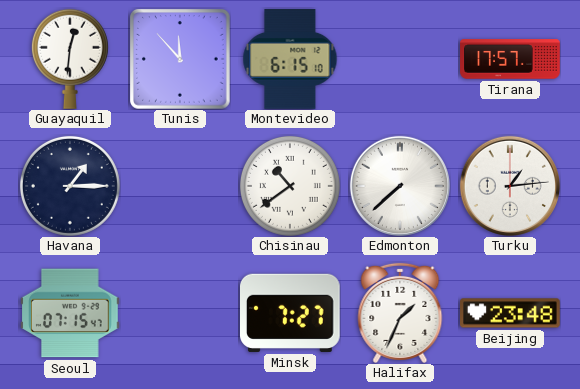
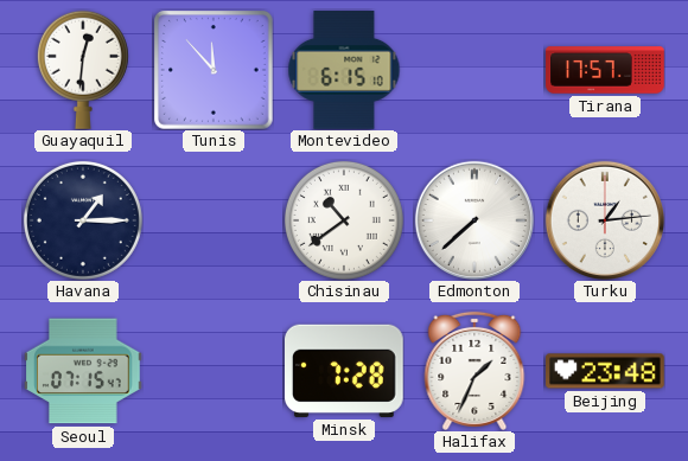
Minsk: 7:27 -> 7:28
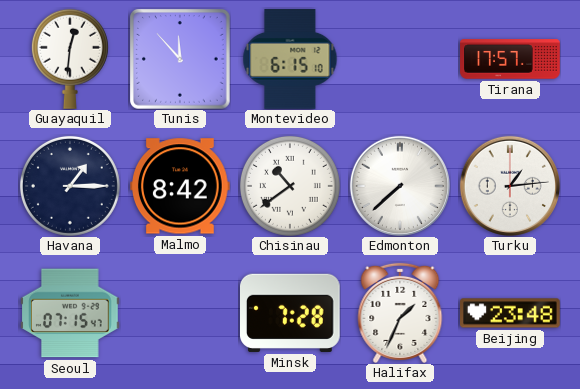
Malmo: none -> 8:42
